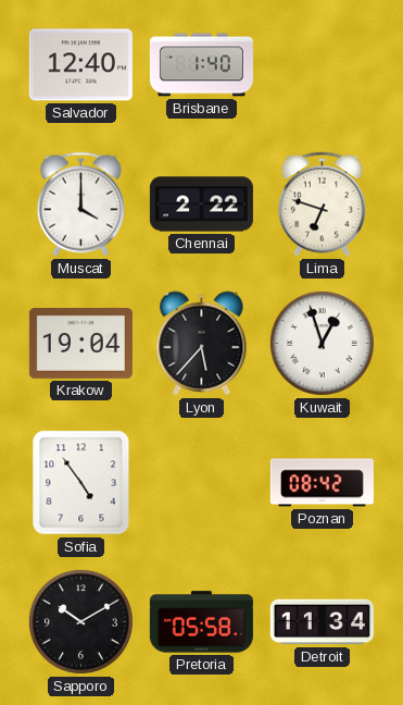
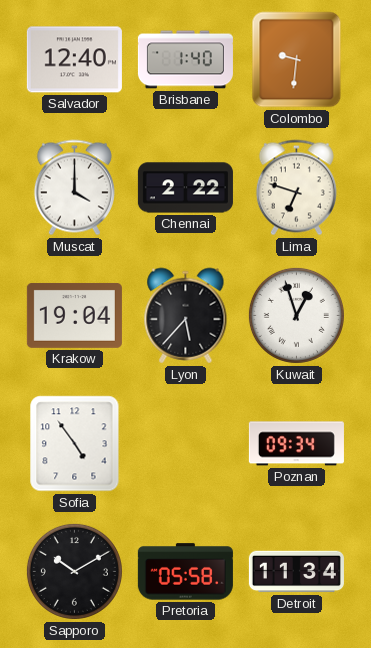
Colombo: none -> 9:31
Poznan: 08:42 -> 09:34
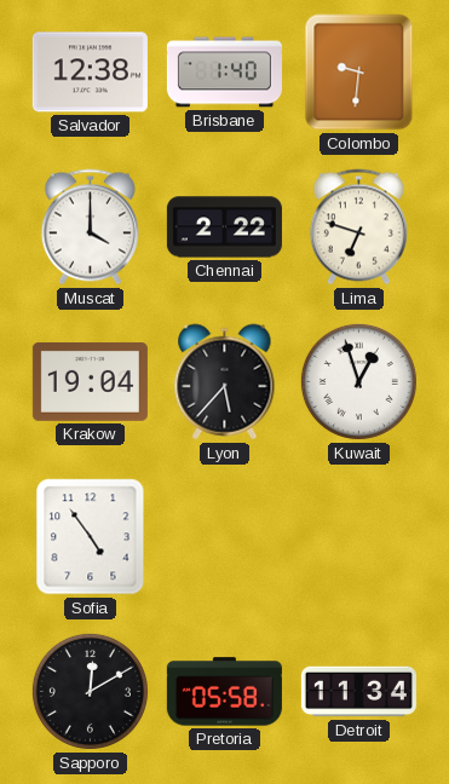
Salvador: 12:40 -> 12:38
Poznan: 09:34 -> none
Sapporo: 10:10 -> 12:10
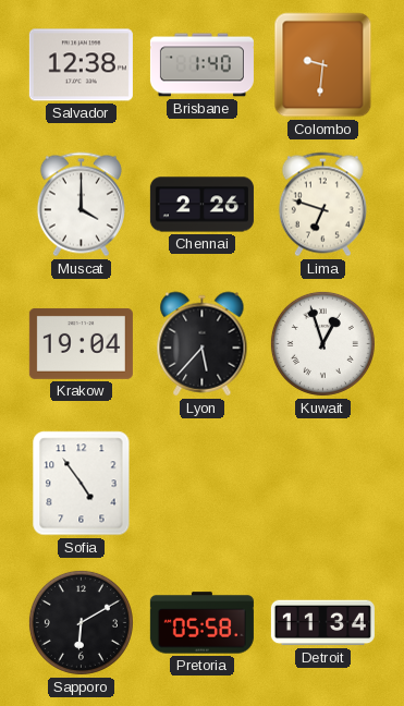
Chennai: 2:22 -> 2:26
Sapporo: 12:10 -> 6:10
